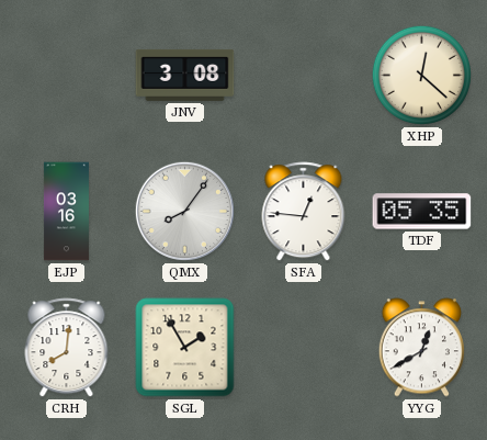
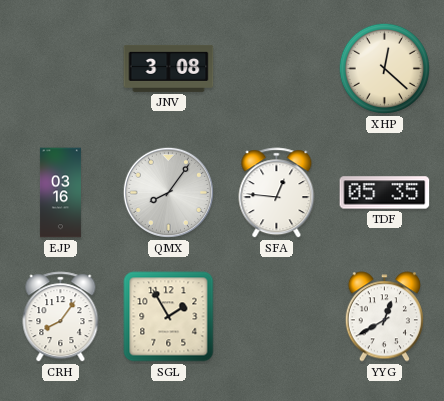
CRH: 8:01 -> 8:06
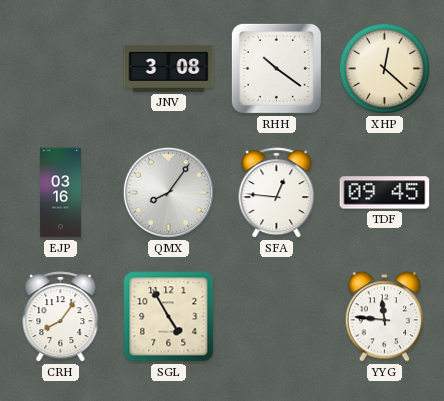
RHH: none -> 10:21
TDF: 05:35 -> 09:45
SGL: 1:55 -> 4:55
YYG: 12:40 -> 11:46
